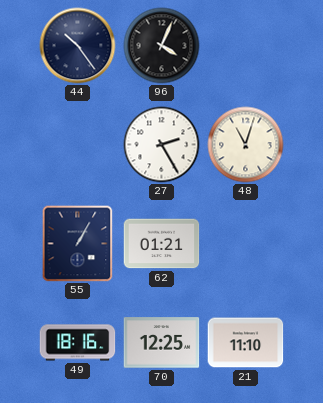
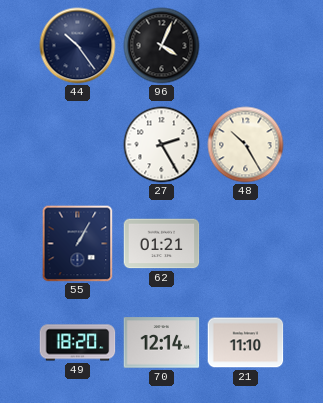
48: 11:03 -> 10:25
49: 18:16 -> 18:20
70: 12:25 -> 12:14
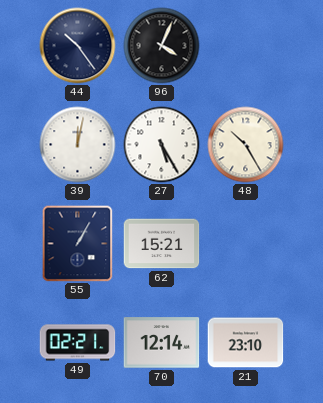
39: none -> 12:02
27: 2:25 -> 5:25
62: 01:21 -> 15:21
49: 18:20 -> 02:21
21: 11:10 -> 23:10
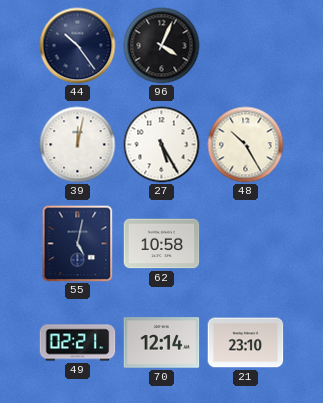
55: 1:05 -> 5:02
62: 15:21 -> 10:58
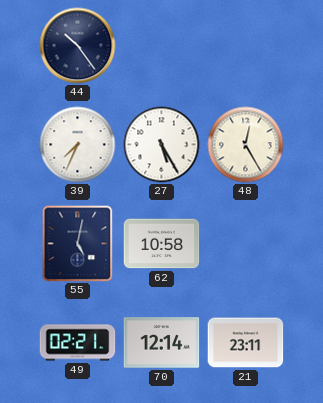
96: 4:04 -> none
39: 12:02 -> 7:34
48: 10:25 -> 12:25
21: 23:10 -> 23:11
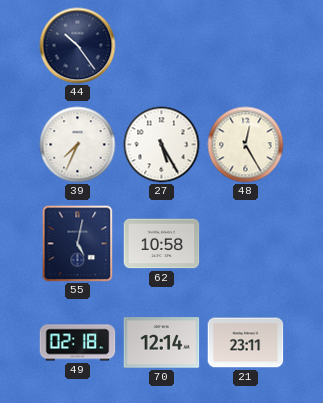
49: 02:21 -> 02:18
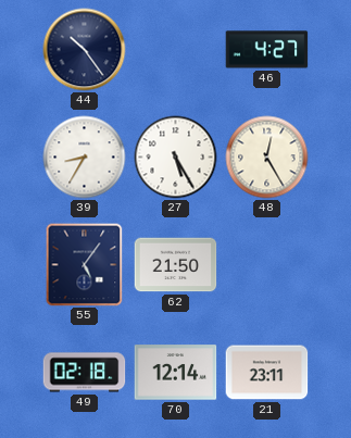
46: none -> 4:27
39: 7:34 -> 8:35
55: 5:02 -> 5:06
62: 10:58 -> 21:50
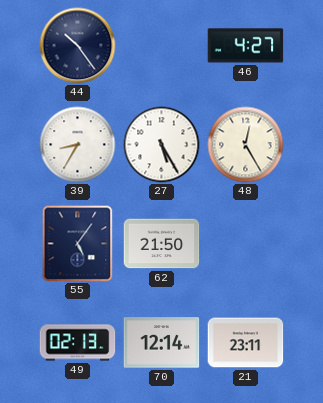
49: 02:18 -> 02:13
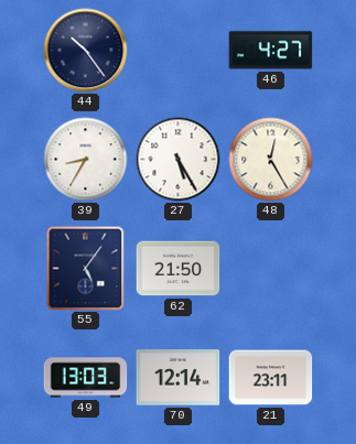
49: 02:13 -> 13:03
